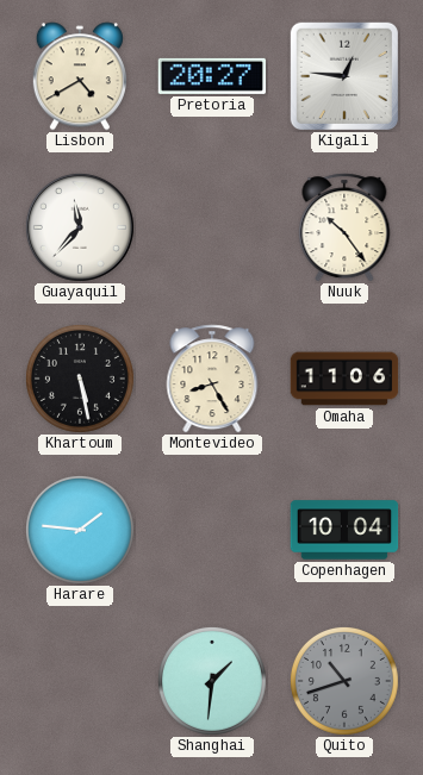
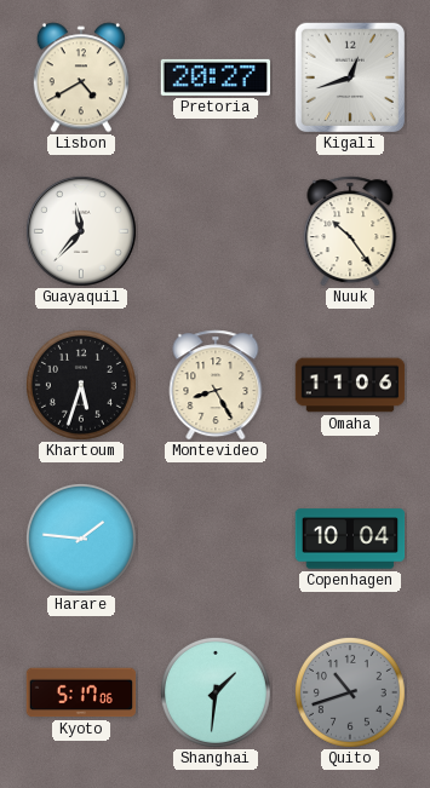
Kigali: 12:46 -> 12:42
Khartoum: 5:28 -> 5:33
Kyoto: none -> 5:17
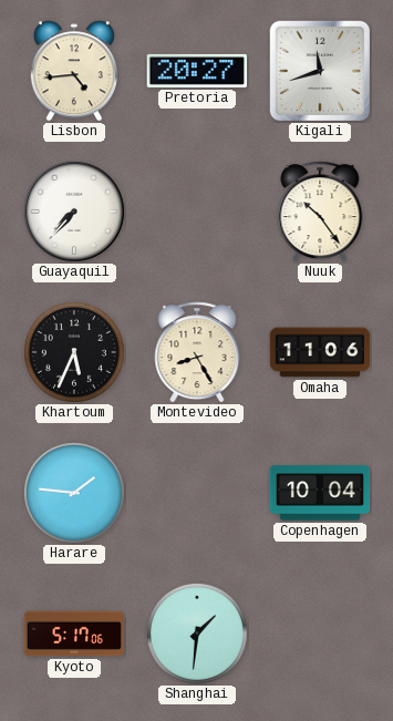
Lisbon: 4:40 -> 4:44
Kigali: 12:42 -> 11:42
Guayaquil: 11:37 -> 7:37
Khartoum: 5:33 -> 5:34
Quito: 10:42 -> none
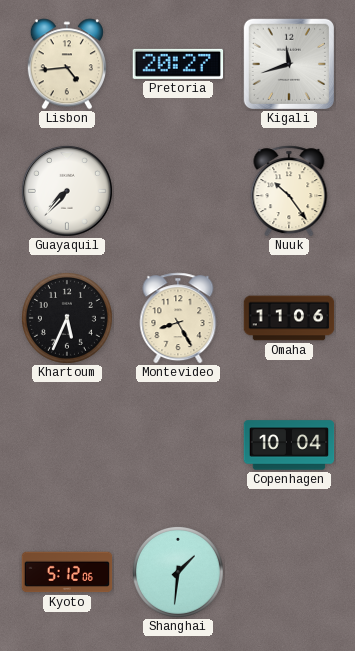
Harare: 1:46 -> none
Kyoto: 5:17 -> 5:12
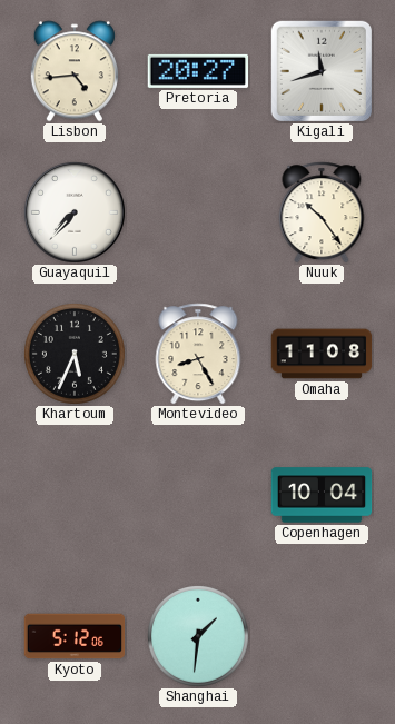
Omaha: 11:06 -> 11:08
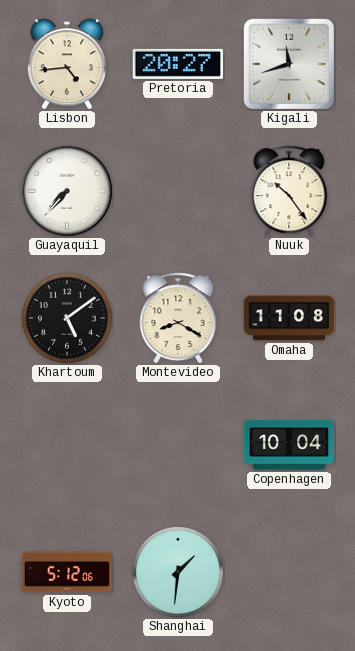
Khartoum: 5:34 -> 5:09
Montevideo: 8:25 -> 8:20
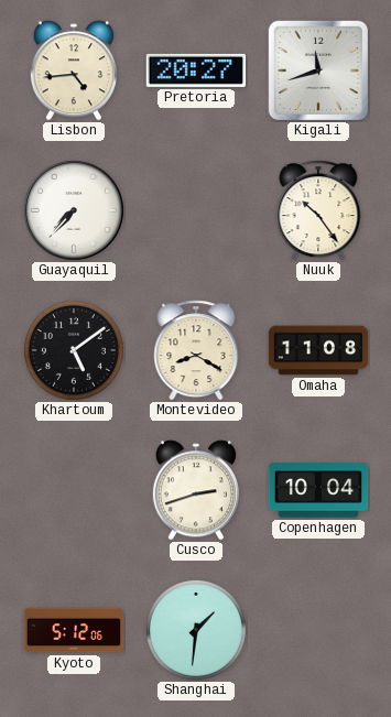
Cusco: none -> 2:42
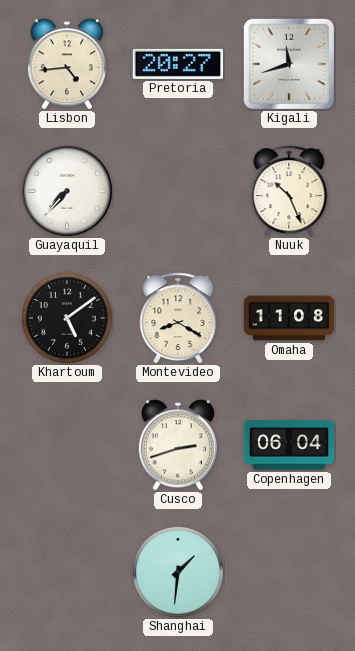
Nuuk: 10:24 -> 10:26
Copenhagen: 10:04 -> 06:04
Kyoto: 5:12 -> none
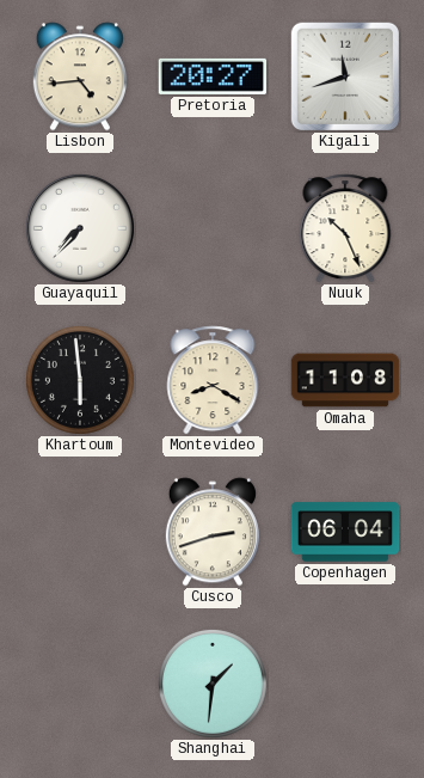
Khartoum: 5:09 -> 5:59
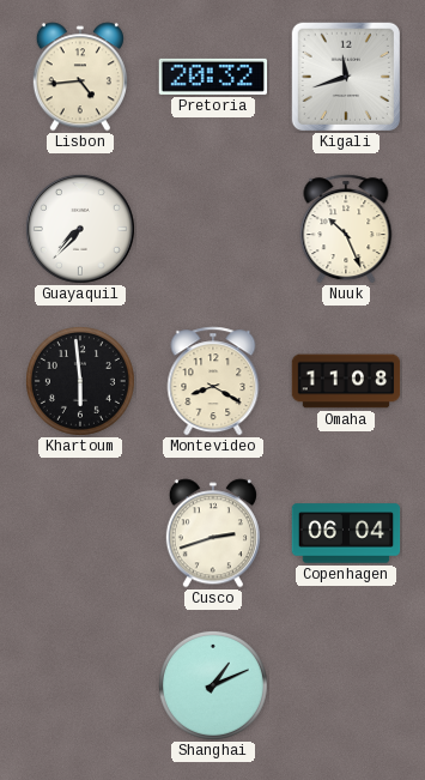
Pretoria: 20:27 -> 20:32
Shanghai: 1:31 -> 1:11
